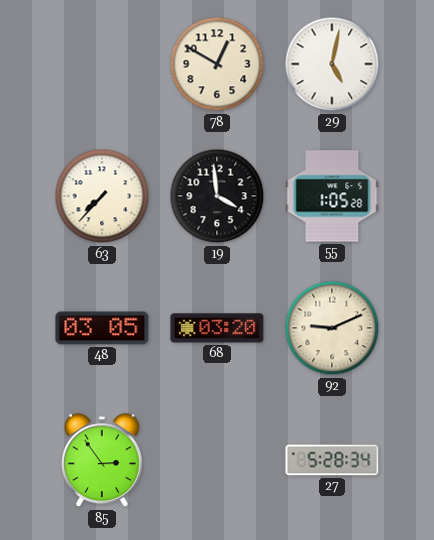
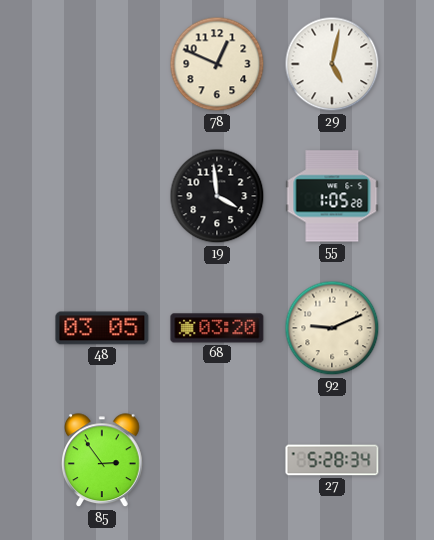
78: 12:50 -> 12:49
63: 7:37 -> none
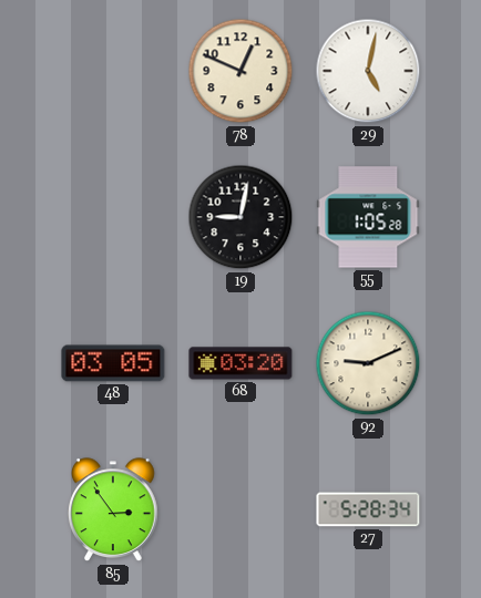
19: 3:59 -> 9:02
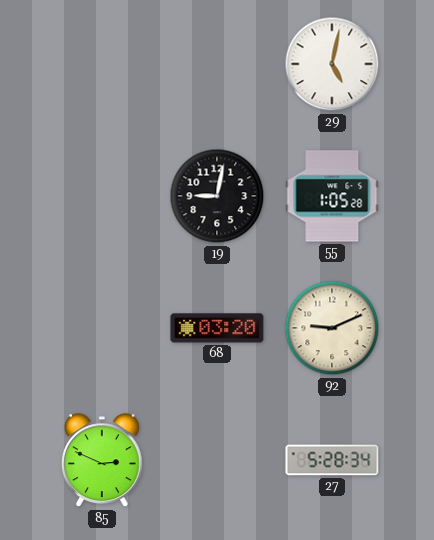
78: 12:49 -> none
48: 03:05 -> none
85: 2:54 -> 2:49
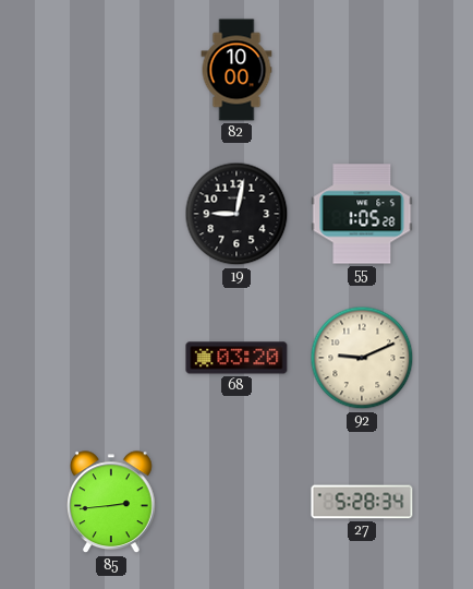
82: none -> 10:00
29: 5:02 -> none
85: 2:49 -> 2:44
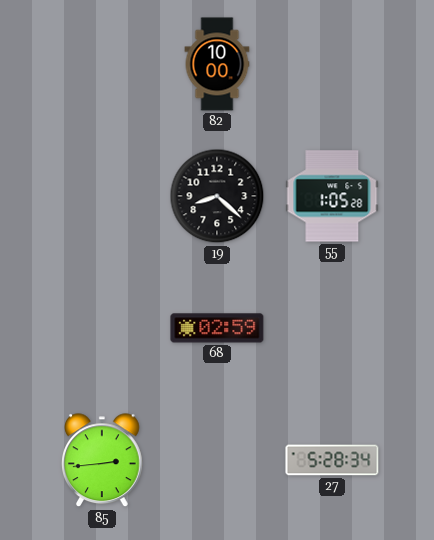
19: 9:02 -> 8:22
68: 03:20 -> 02:59
92: 9:11 -> none
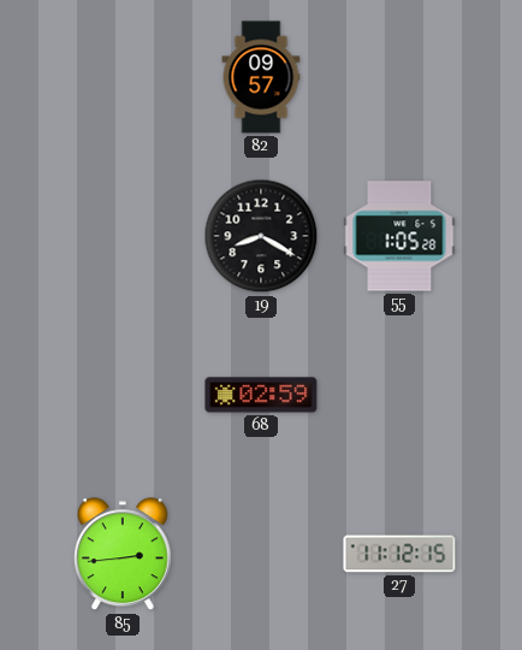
82: 10:00 -> 09:57
19: 8:22 -> 8:20
27: 5:28 -> 11:12
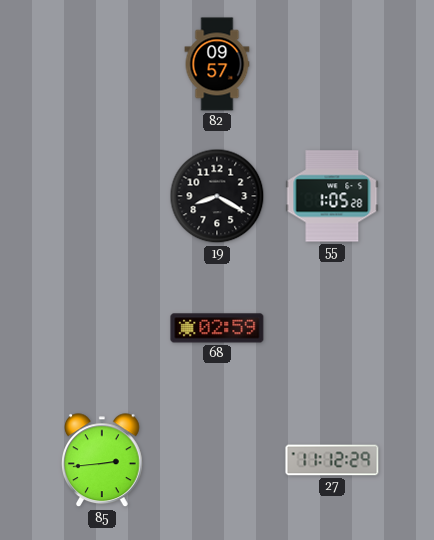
27: 11:12:15 -> 11:12:29
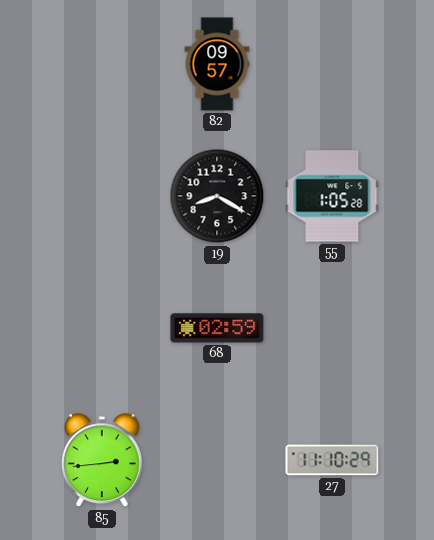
27: 11:12 -> 11:10
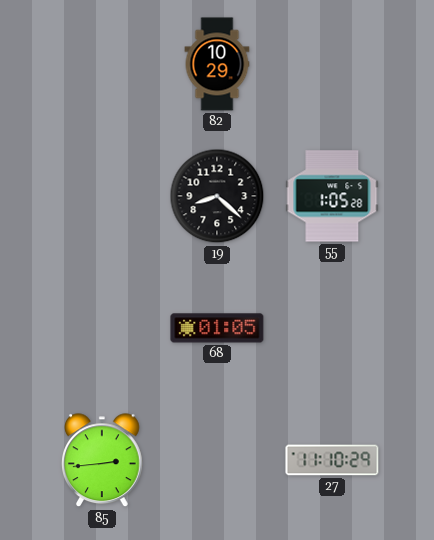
82: 09:57 -> 10:29
19: 8:20 -> 8:22
68: 02:59 -> 01:05
